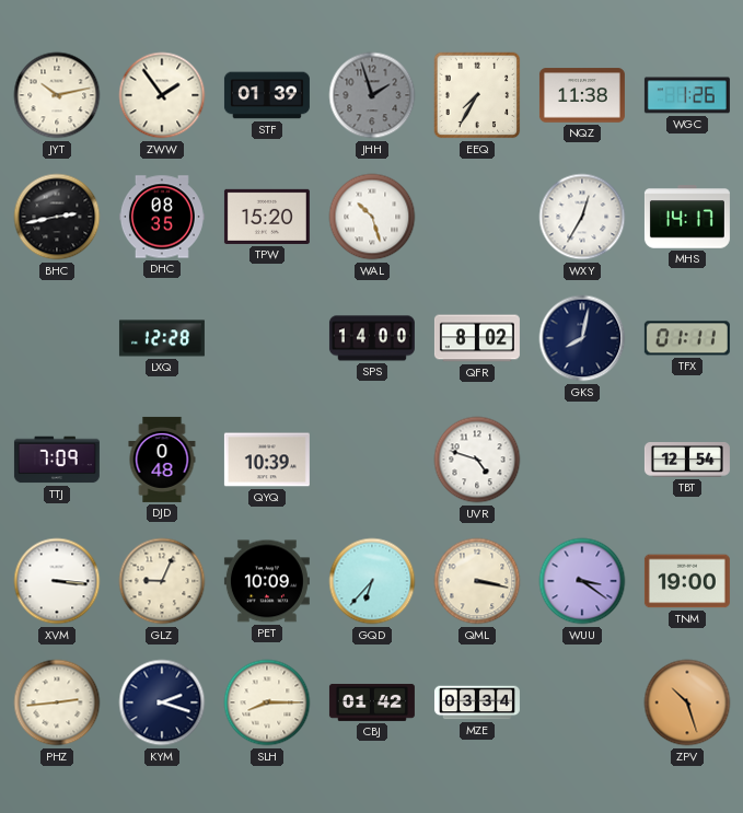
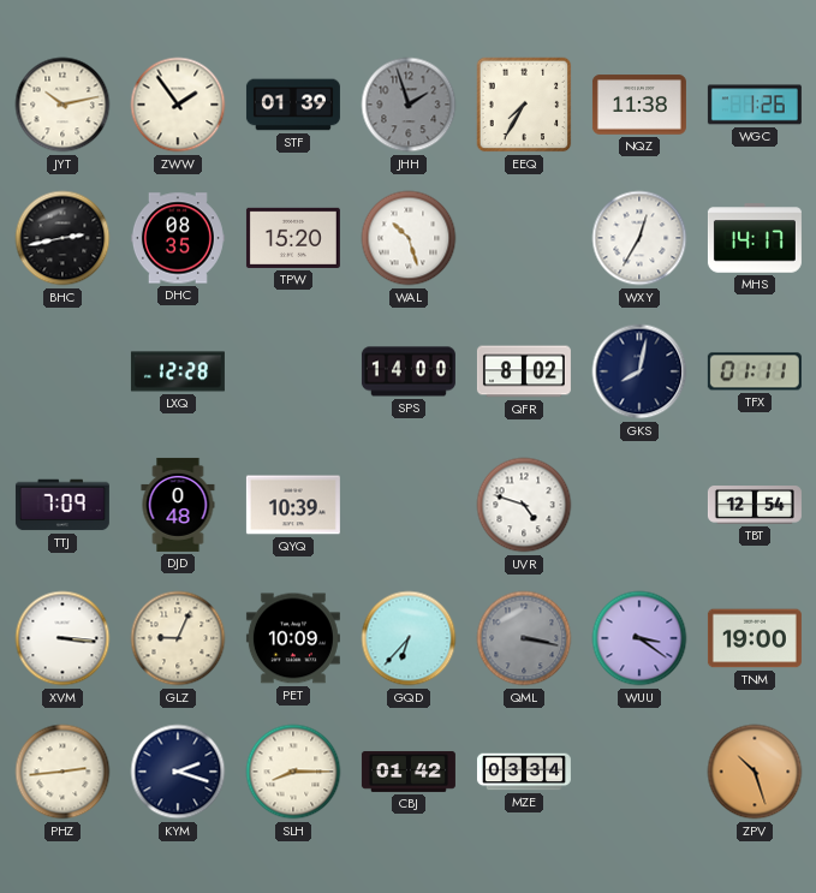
QML dial: cream -> grey
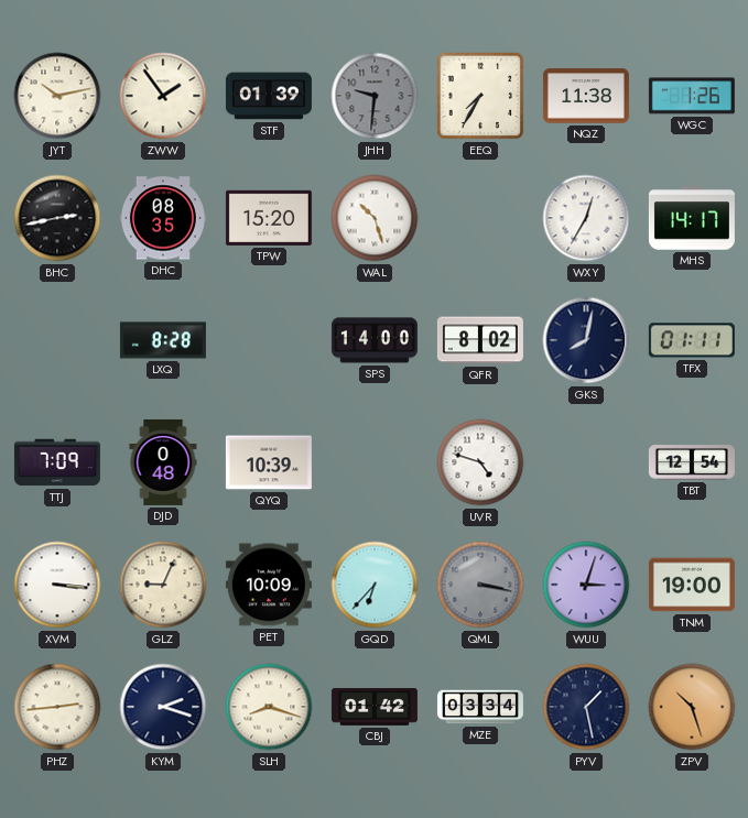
JHH: 1:57 -> 9:31
LXQ: 12:28 -> 8:28
WUU: 3:21 -> 3:03
SLH: 8:15 -> 8:18
PYV: none -> 1:28
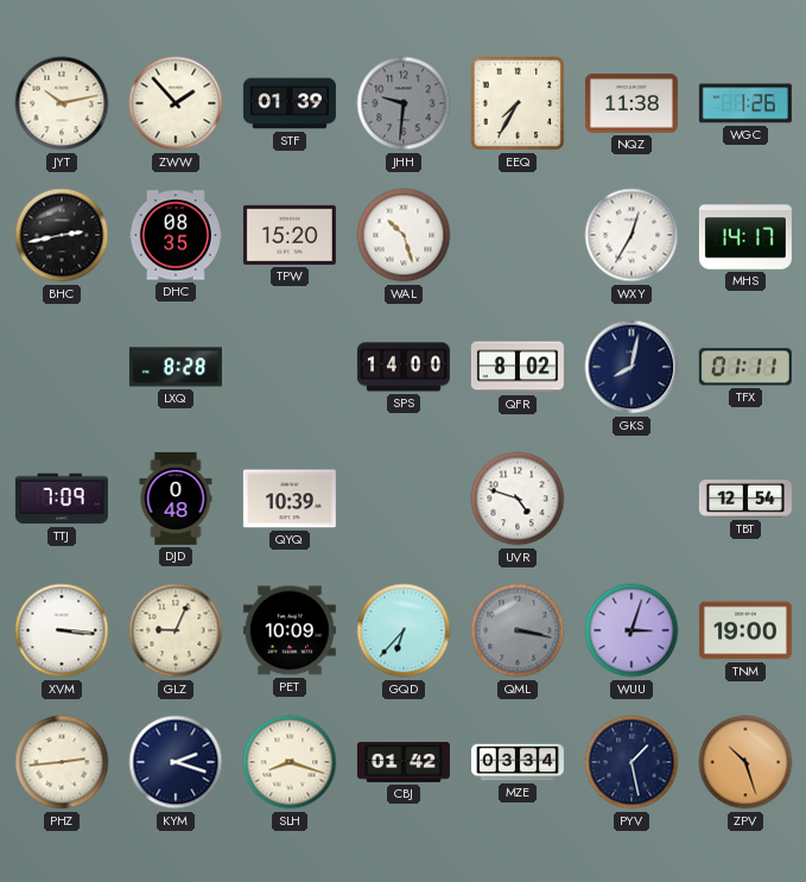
ZWW: 1:54 -> 1:53
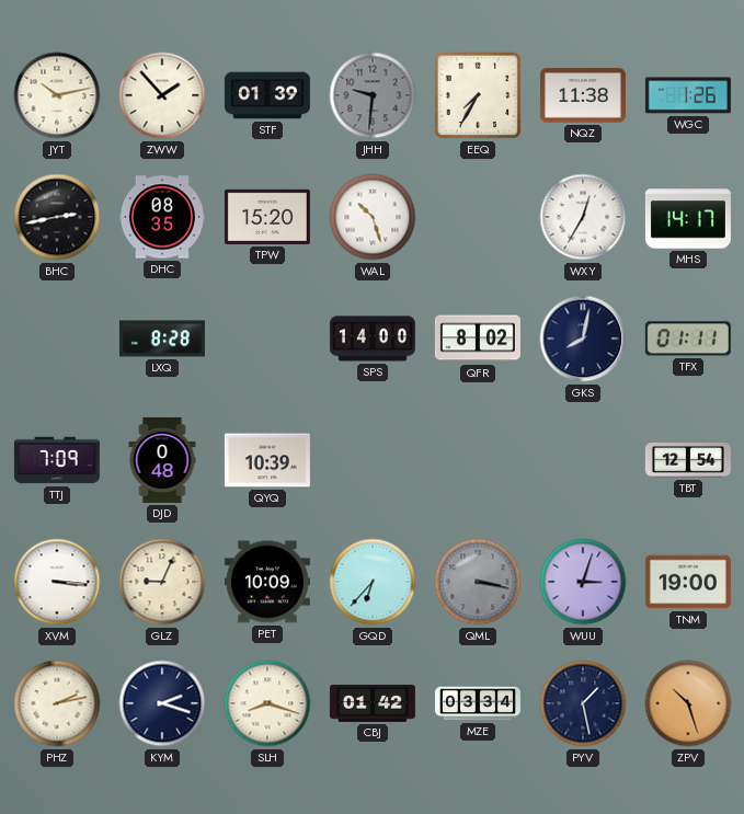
UVR: 4:48 -> none
PHZ: 2:44 -> 2:13
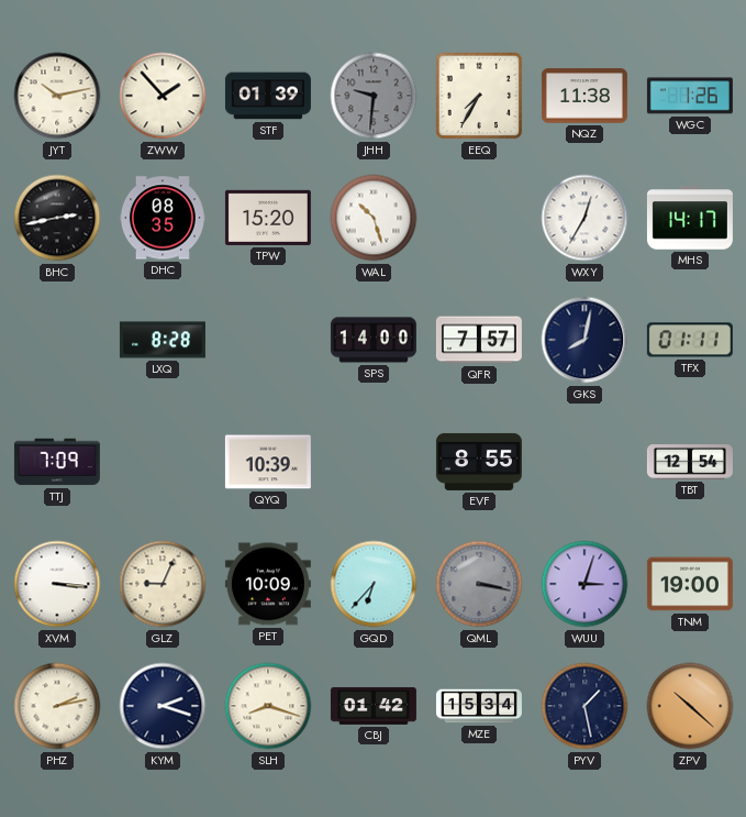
QFR: 8:02 -> 7:57
DJD: 0:48 -> none
EVF: none -> 8:55
MZE: 03:34 -> 15:34
ZPV: 10:27 -> 10:22
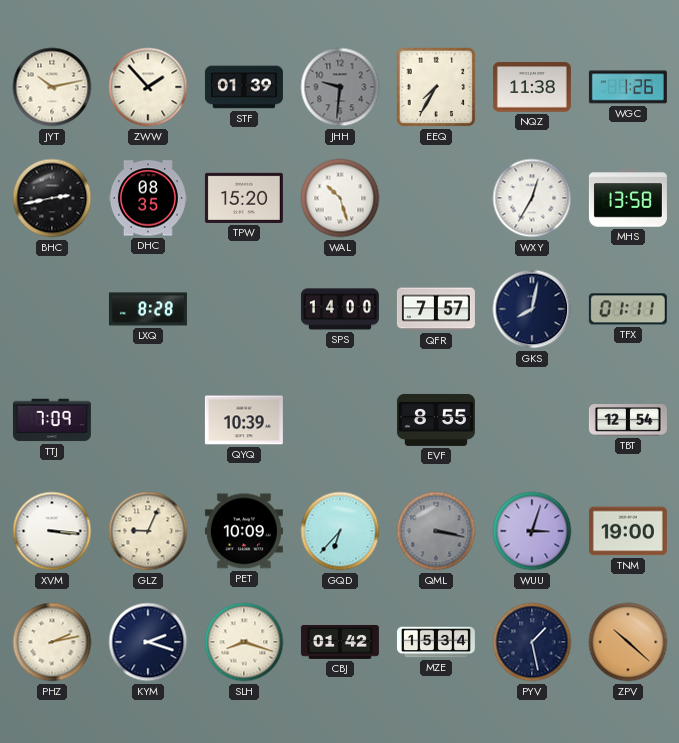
MHS: 14:17 -> 13:58
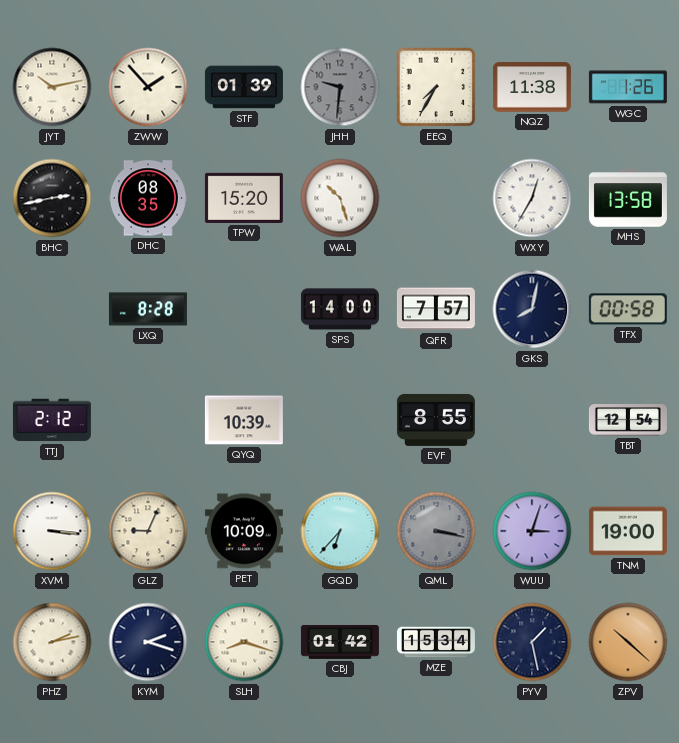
TFX: 01:11 -> 00:58
TTJ: 7:09 -> 2:12
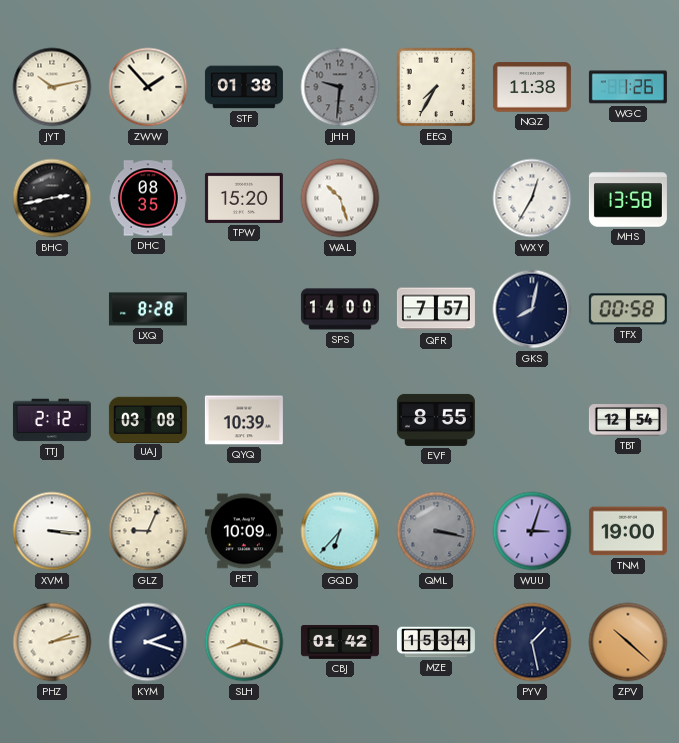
STF: 01:39 -> 01:38
UAJ: none -> 03:08
